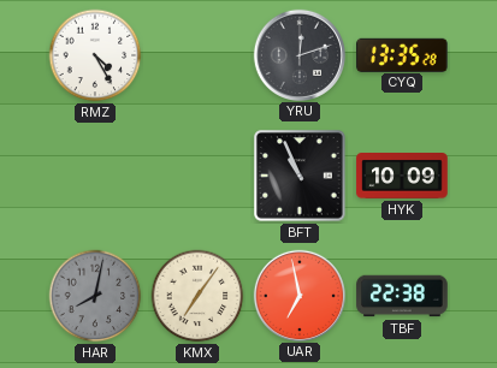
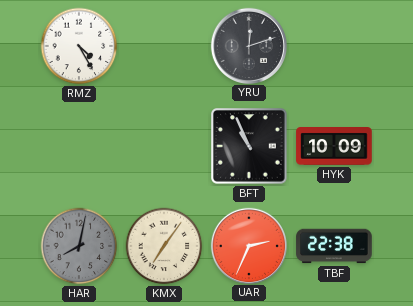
CYQ: 13:35 -> none
UAR: 6:58 -> 2:34
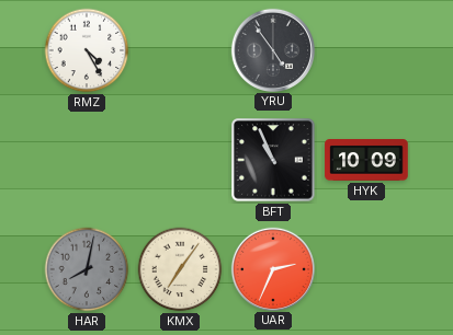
YRU: 12:12 -> 4:54
TBF: 22:38 -> none
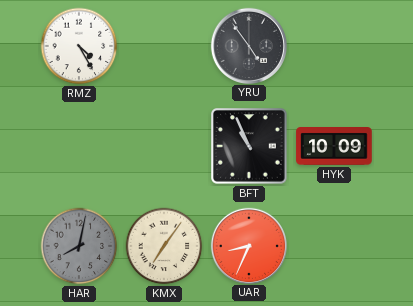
UAR: 2:34 -> 8:34
